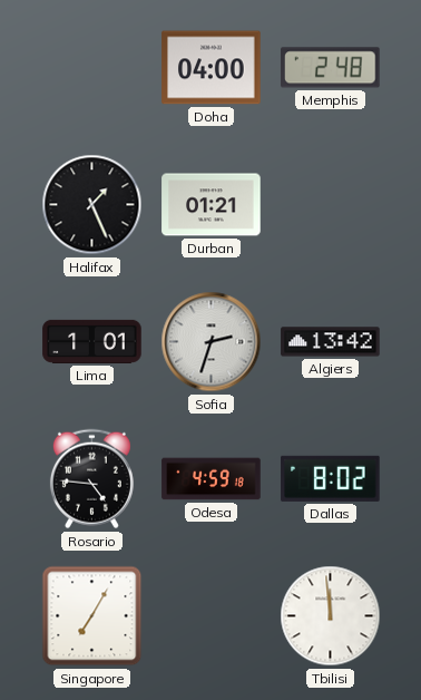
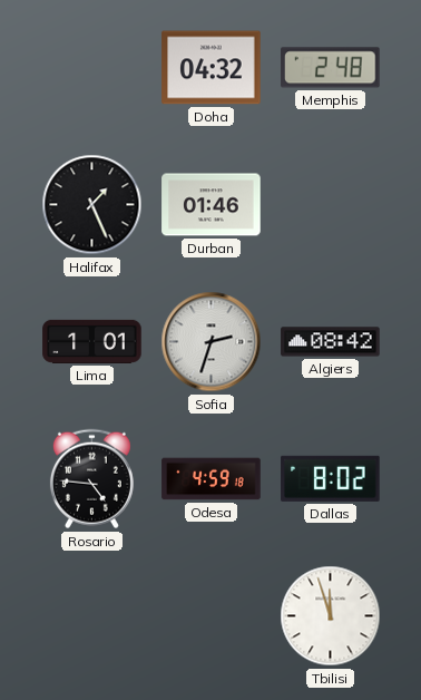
Doha: 04:00 -> 04:32
Durban: 01:21 -> 01:46
Algiers: 13:42 -> 08:42
Singapore: 7:05 -> none
Tbilisi: 11:59 -> 11:57
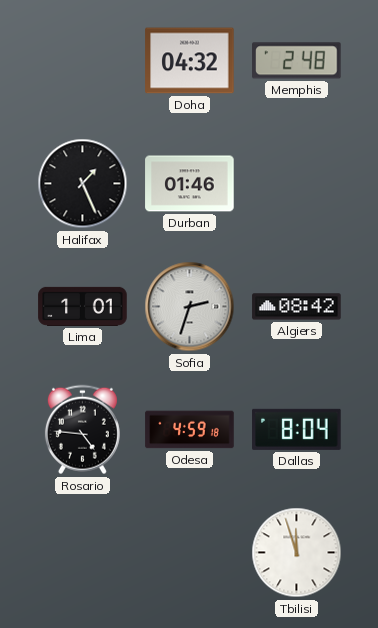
Dallas: 8:02 -> 8:04
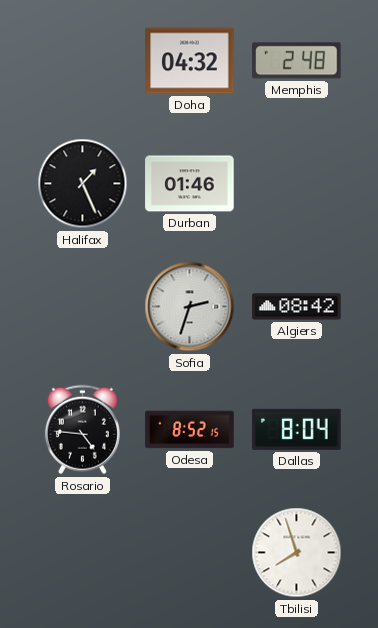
Lima: 1:01 -> none
Odesa: 4:59 -> 8:52
Tbilisi: 11:57 -> 7:57
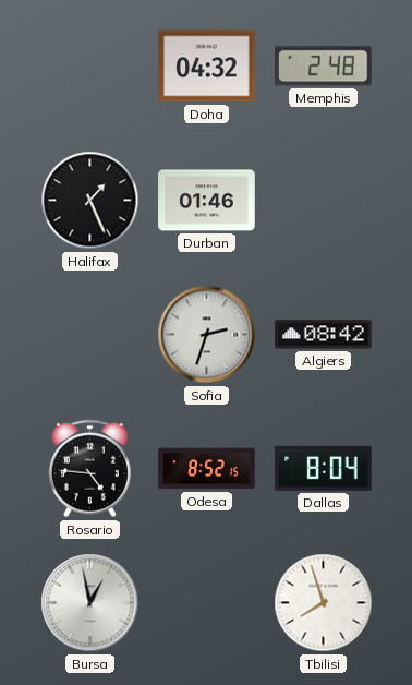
Bursa: none -> 12:58
